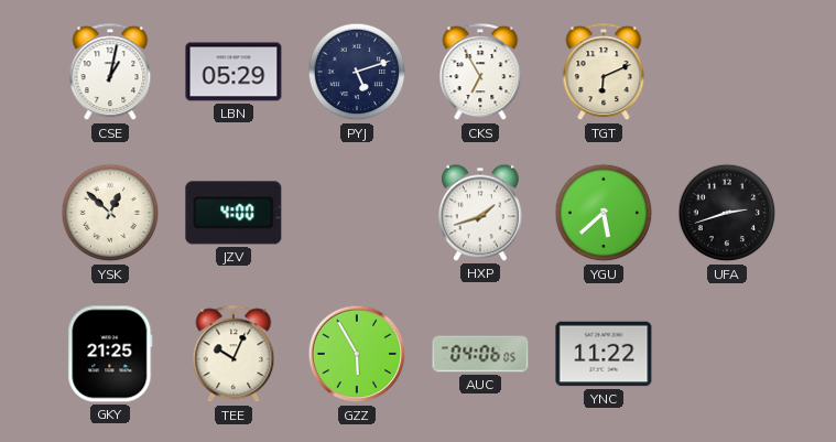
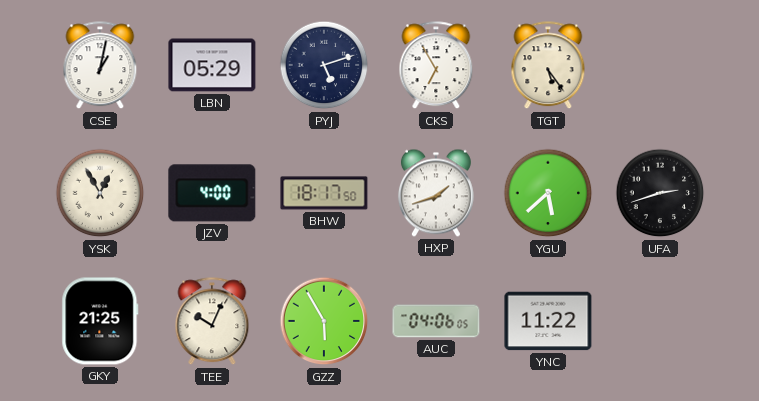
TGT: 6:11 -> 5:24
YSK: 12:52 -> 12:55
BHW: none -> 18:17
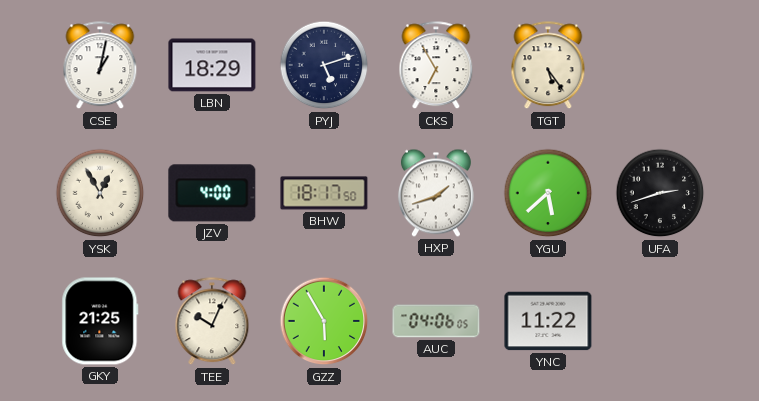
LBN: 05:29 -> 18:29
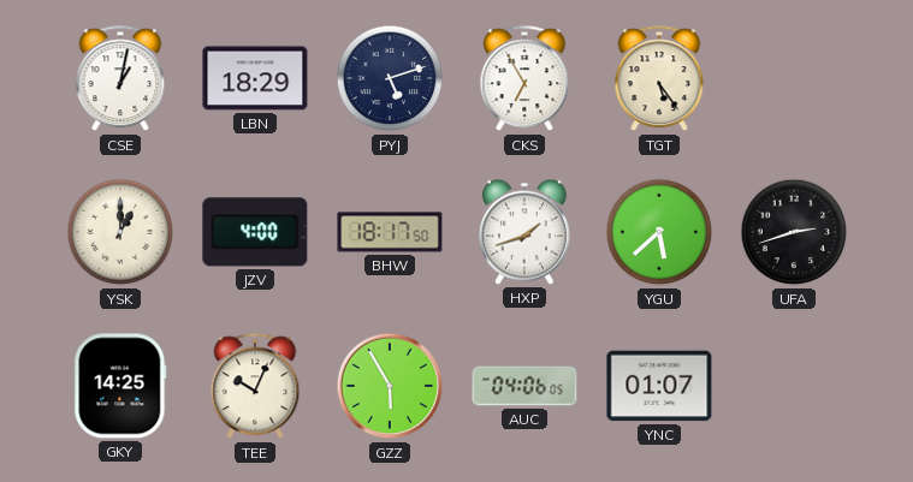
YSK: 12:55 -> 1:00
GKY: 21:25 -> 14:25
YNC: 11:22 -> 01:07
